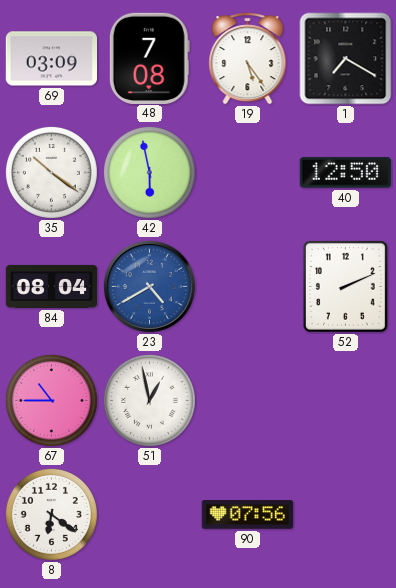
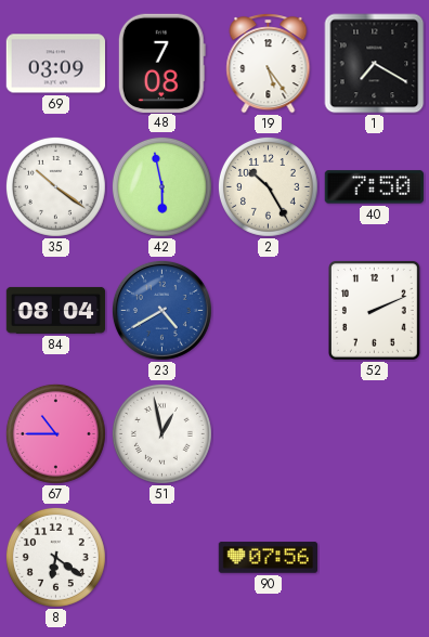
2: none -> 10:25
40: 12:50 -> 7:50
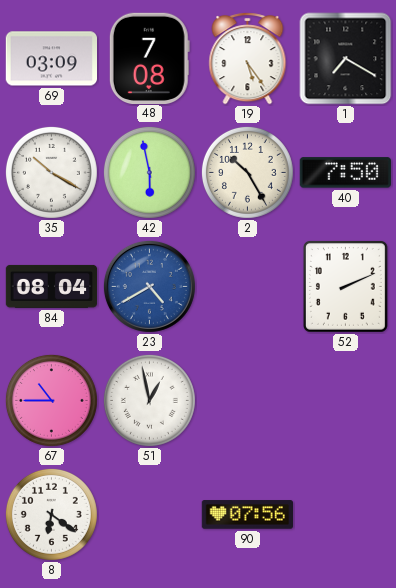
35: 10:21 -> 10:20
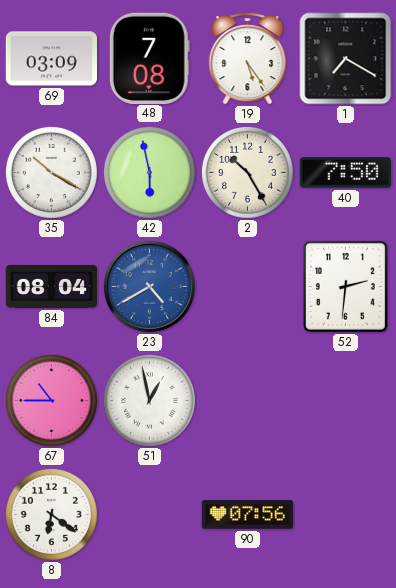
52: 2:11 -> 2:31
